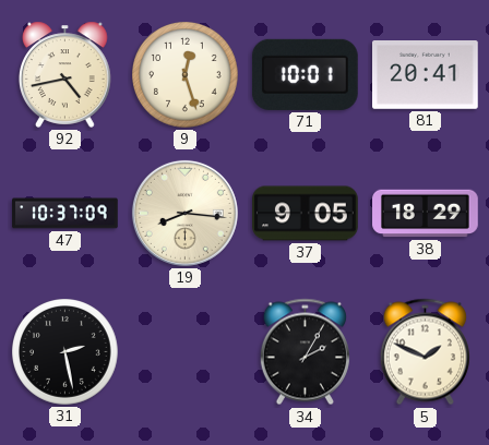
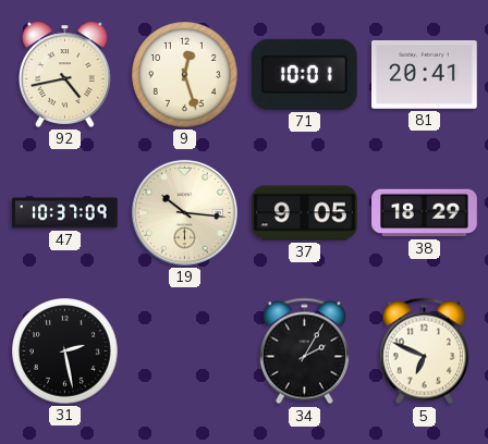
19: 8:16 -> 10:16
5: 1:49 -> 6:49
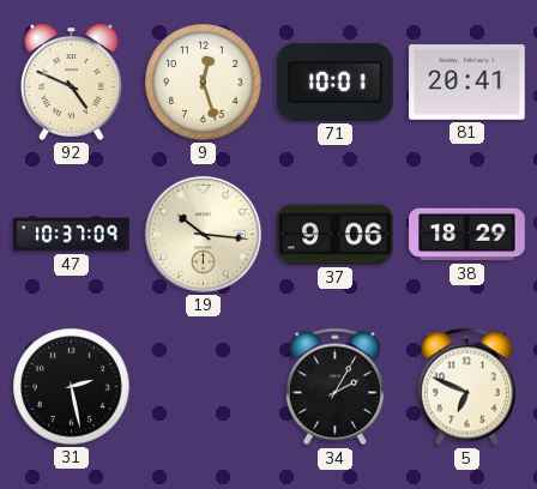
92: 4:43 -> 4:49
37: 9:05 -> 9:06
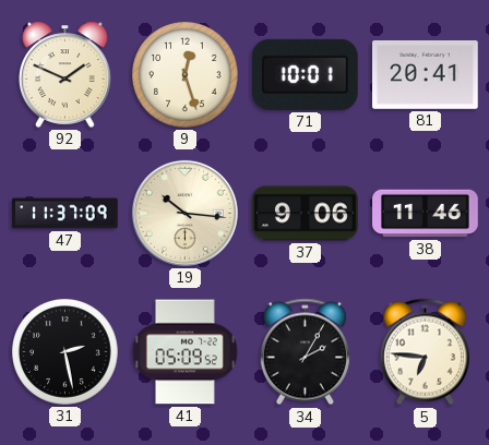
92: 4:49 -> 1:49
47: 10:37 -> 11:37
38: 18:29 -> 11:46
41: none -> 05:09
5: 6:49 -> 6:46
